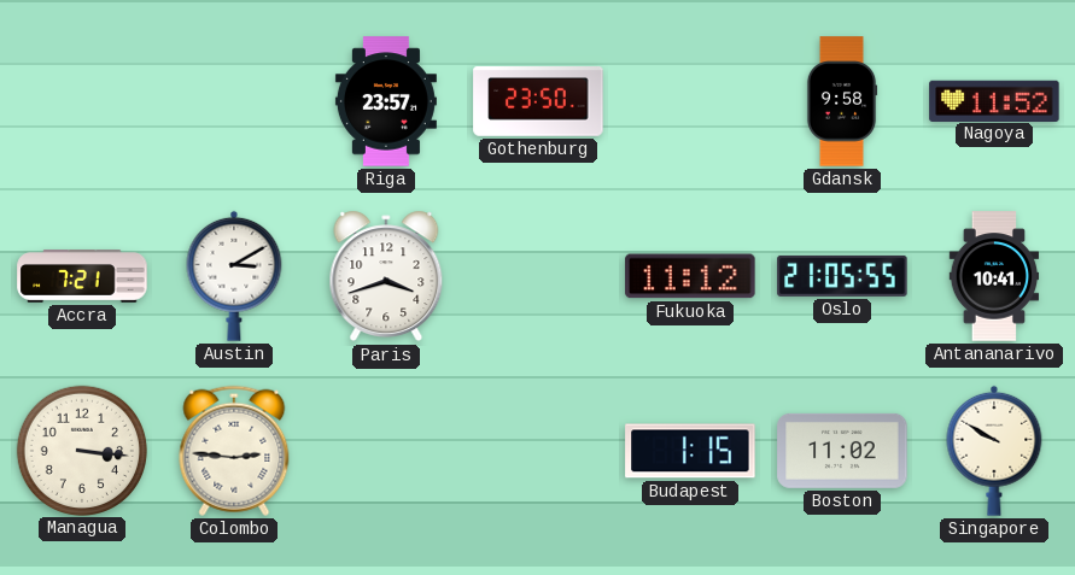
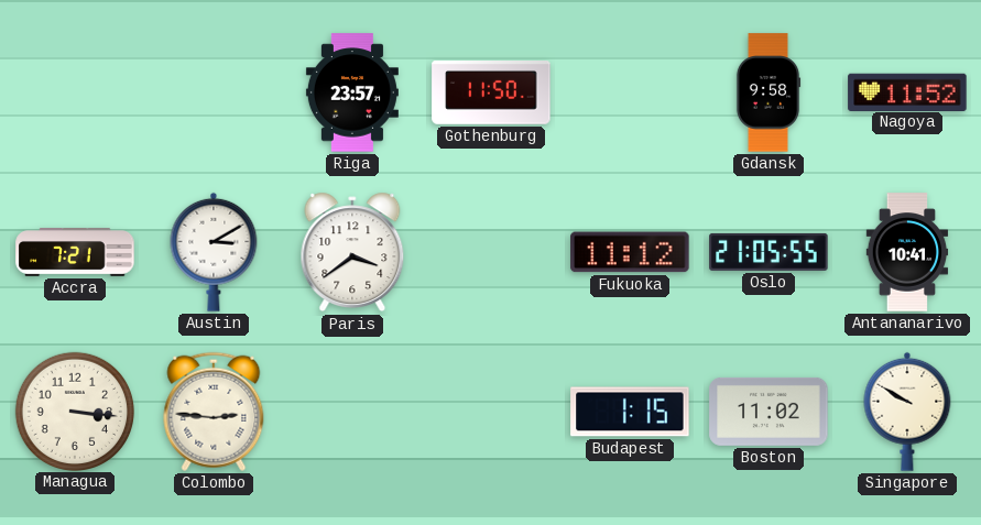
Gothenburg: 23:50 -> 11:50
Paris: 3:42 -> 3:39
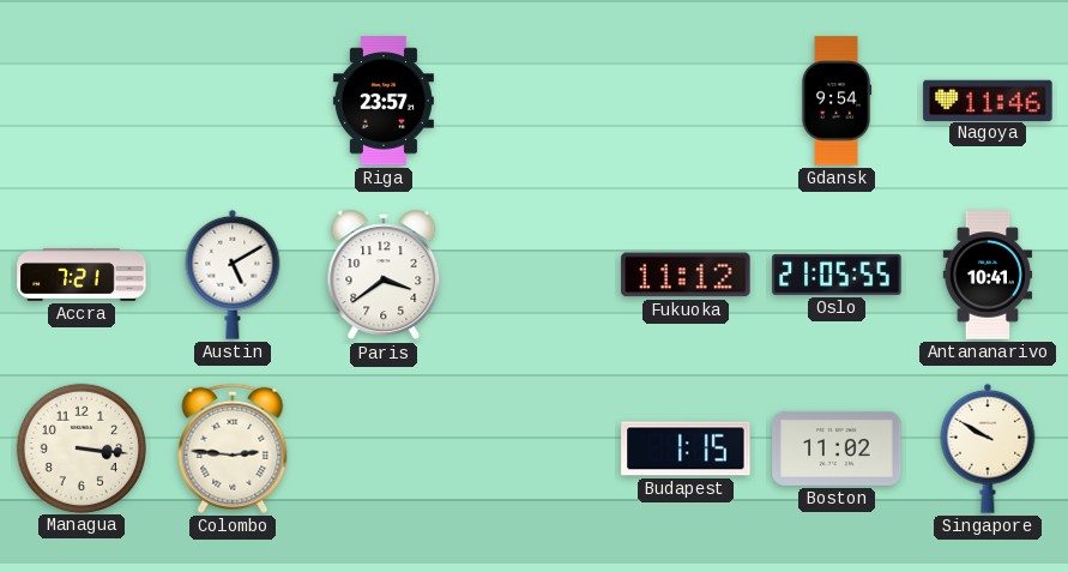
Gothenburg: 11:50 -> none
Gdansk: 9:58 -> 9:54
Nagoya: 11:52 -> 11:46
Austin: 3:10 -> 5:10
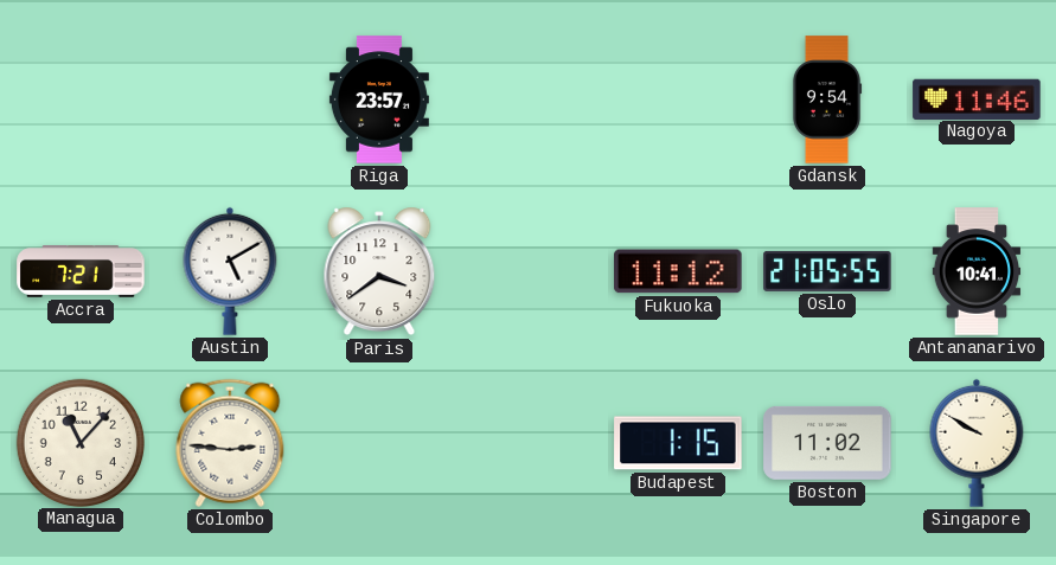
Managua: 3:16 -> 11:07
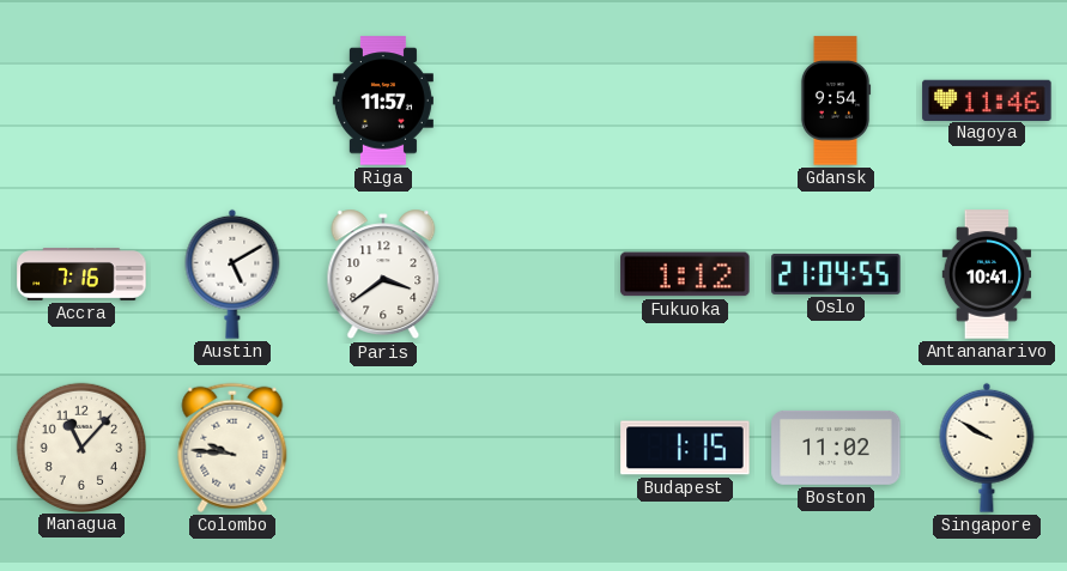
Riga: 23:57 -> 11:57
Accra: 7:21 -> 7:16
Fukuoka: 11:12 -> 1:12
Oslo: 21:05 -> 21:04
Colombo: 2:46 -> 9:46
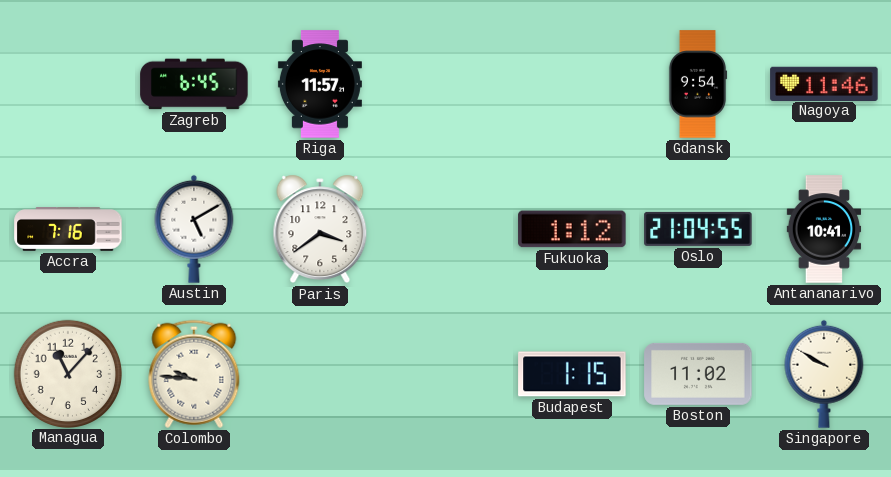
Zagreb: none -> 6:45
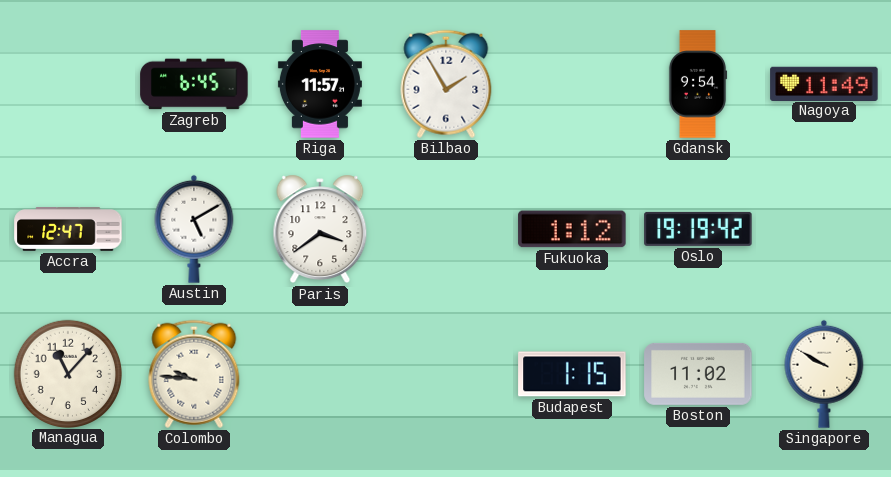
Bilbao: none -> 1:55
Nagoya: 11:46 -> 11:49
Accra: 7:16 -> 12:47
Oslo: 21:04 -> 19:19
Antananarivo: 10:41 -> none
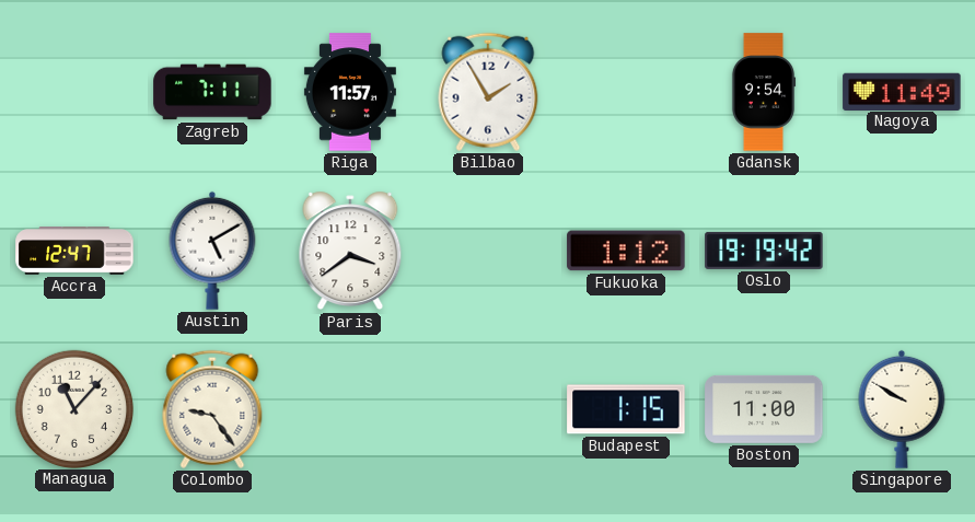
Zagreb: 6:45 -> 7:11
Colombo: 9:46 -> 9:24
Boston: 11:02 -> 11:00
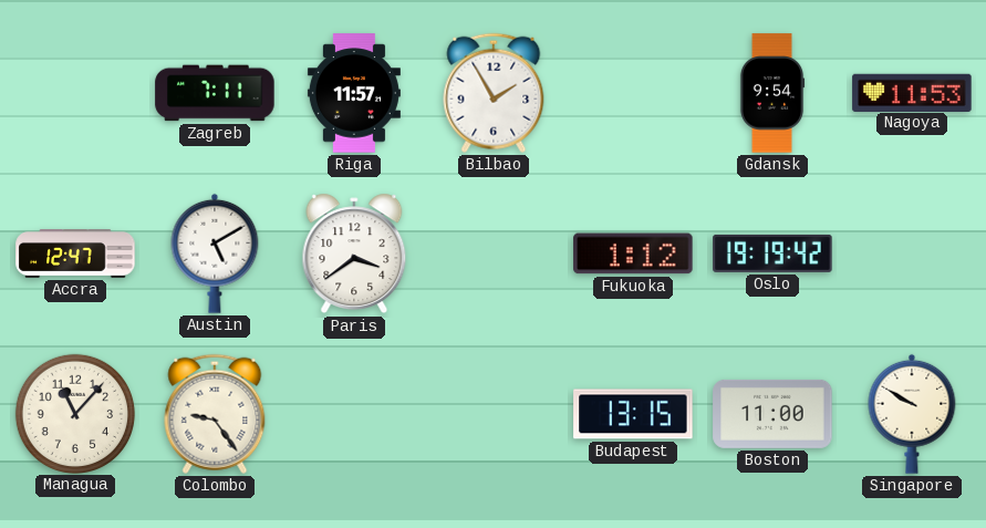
Nagoya: 11:49 -> 11:53
Budapest: 1:15 -> 13:15
